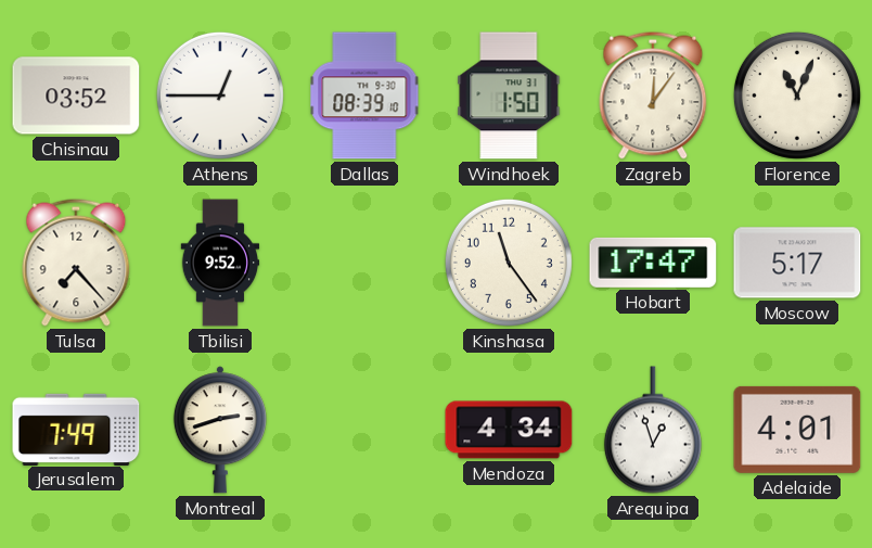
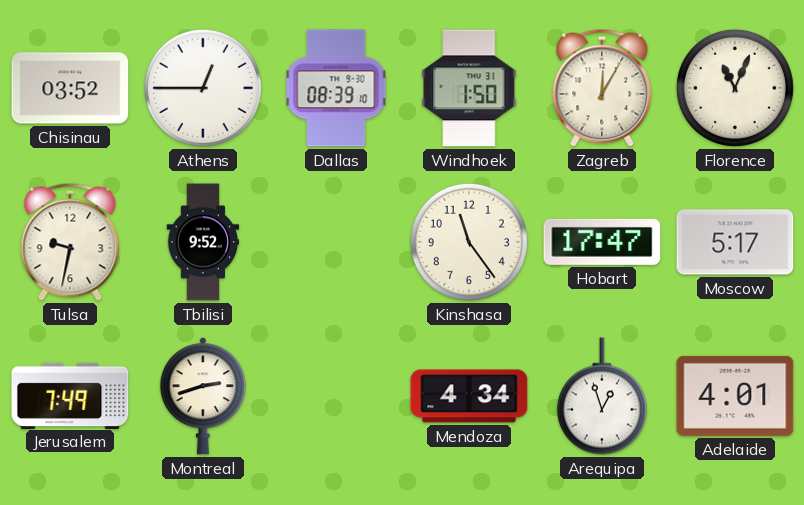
Zagreb: 12:06 -> 12:05
Tulsa: 7:23 -> 9:32
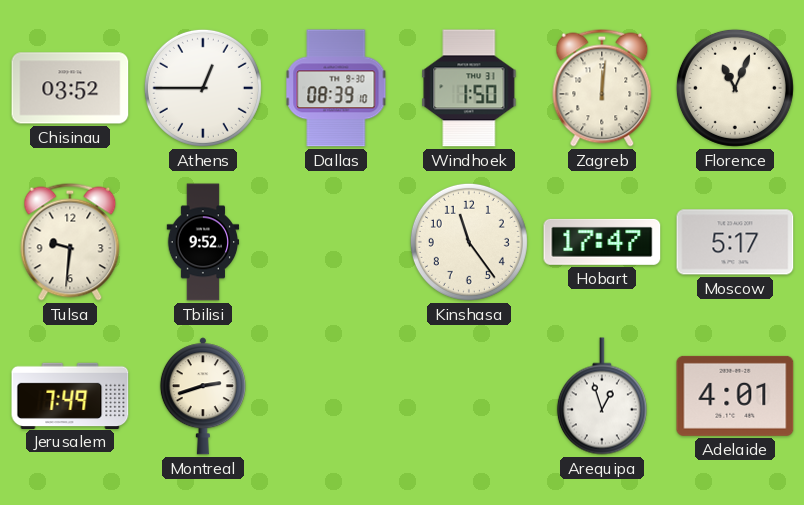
Zagreb: 12:05 -> 12:01
Tulsa: 9:32 -> 9:31
Mendoza: 4:34 -> none
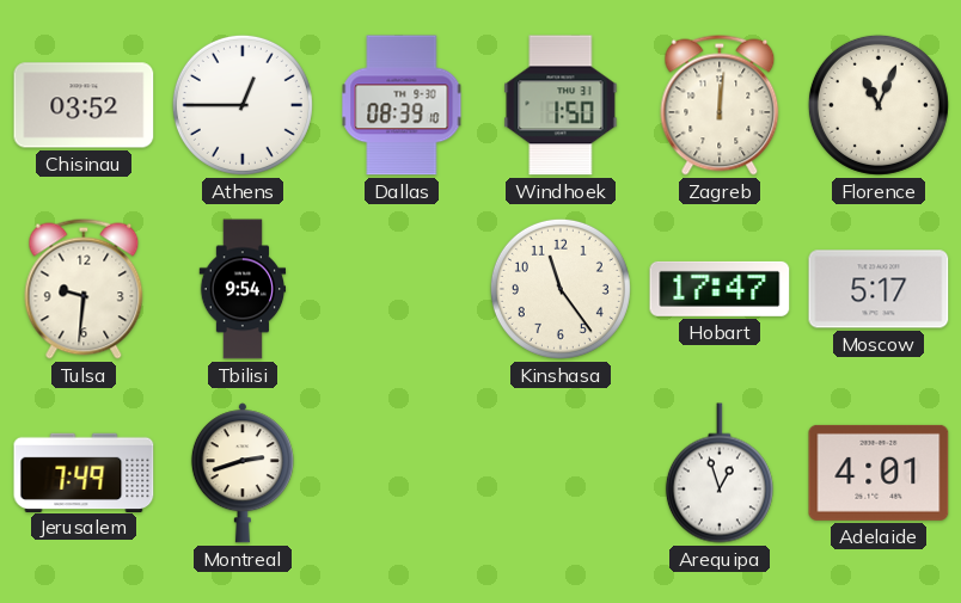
Tbilisi: 9:52 -> 9:54
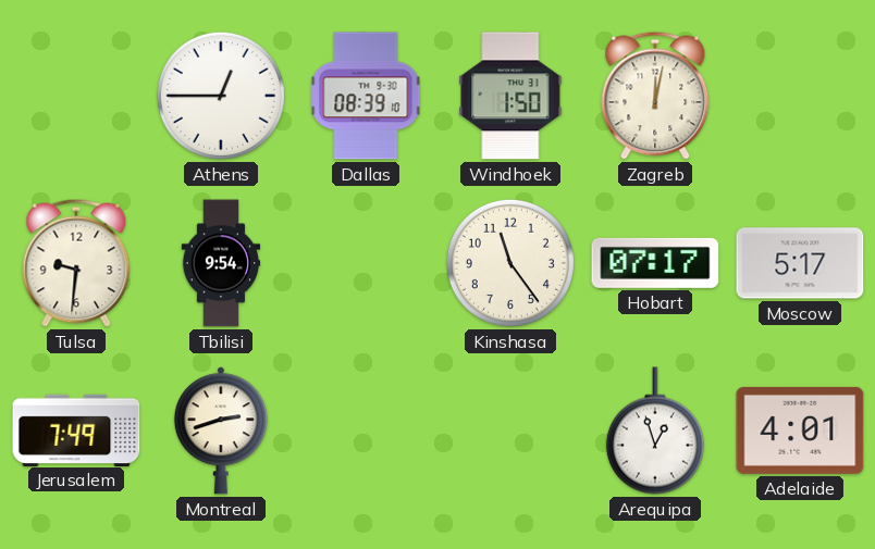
Chisinau: 03:52 -> none
Zagreb: 12:01 -> 12:02
Florence: 11:04 -> none
Hobart: 17:47 -> 07:17
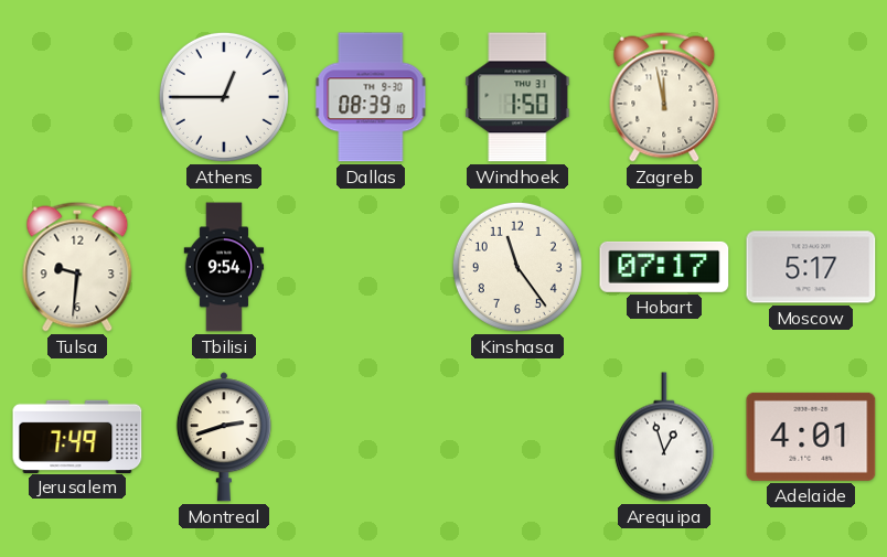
Zagreb: 12:02 -> 11:58
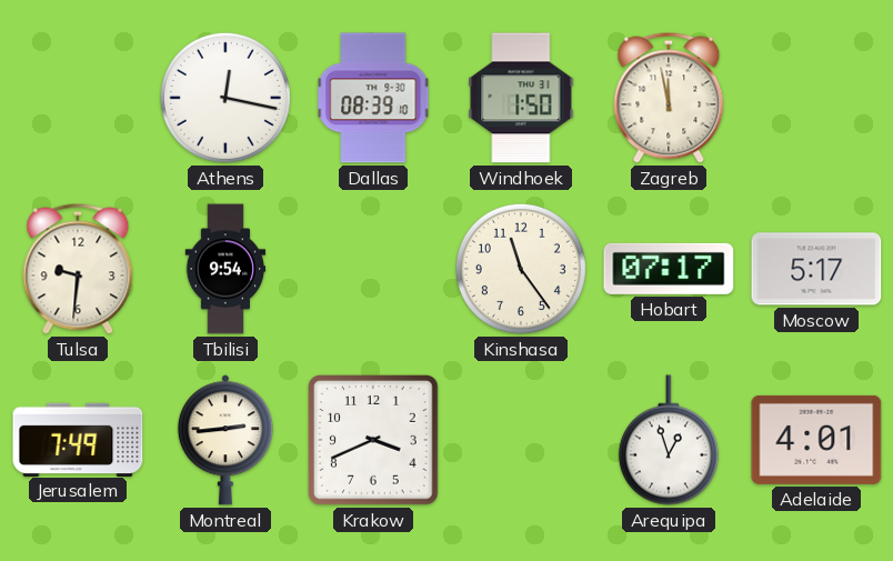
Athens: 12:45 -> 12:17
Montreal: 2:42 -> 2:44
Krakow: none -> 3:41
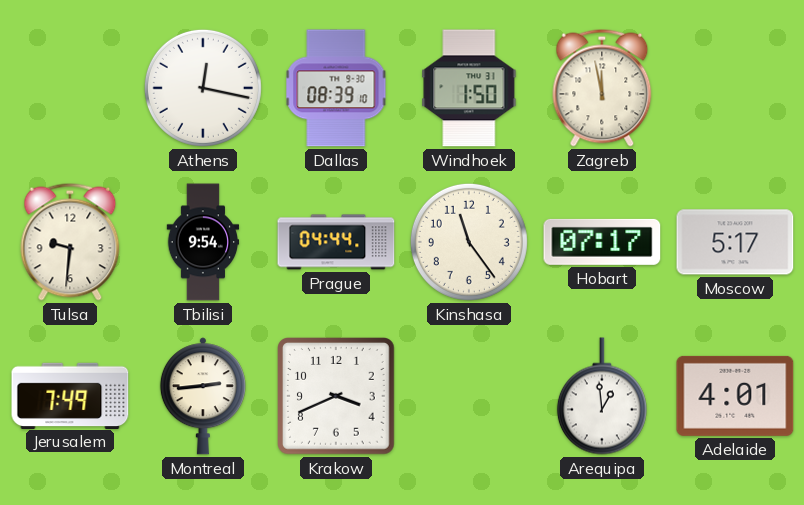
Prague: none -> 04:44
Arequipa: 12:57 -> 12:59
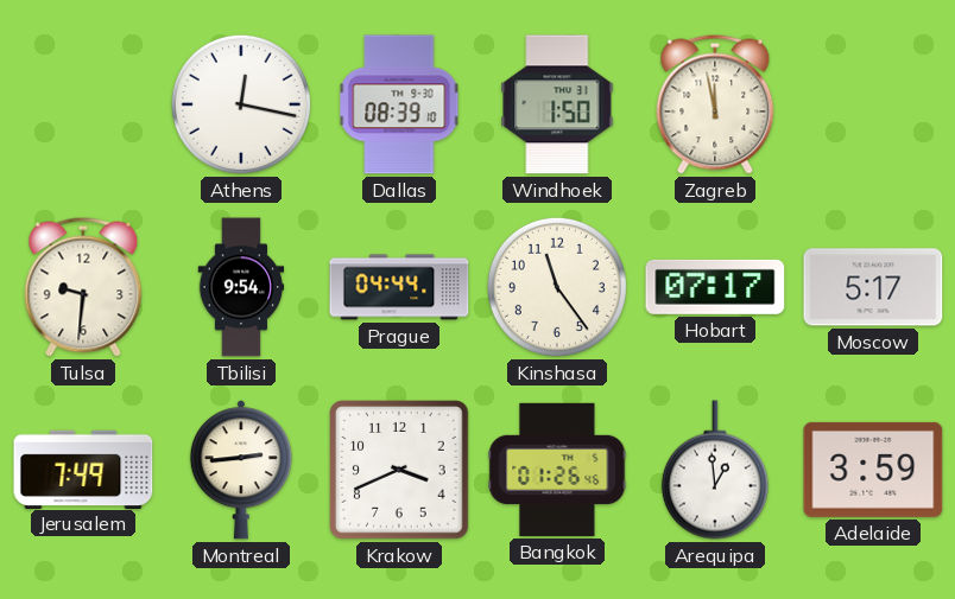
Bangkok: none -> 01:26
Adelaide: 4:01 -> 3:59
